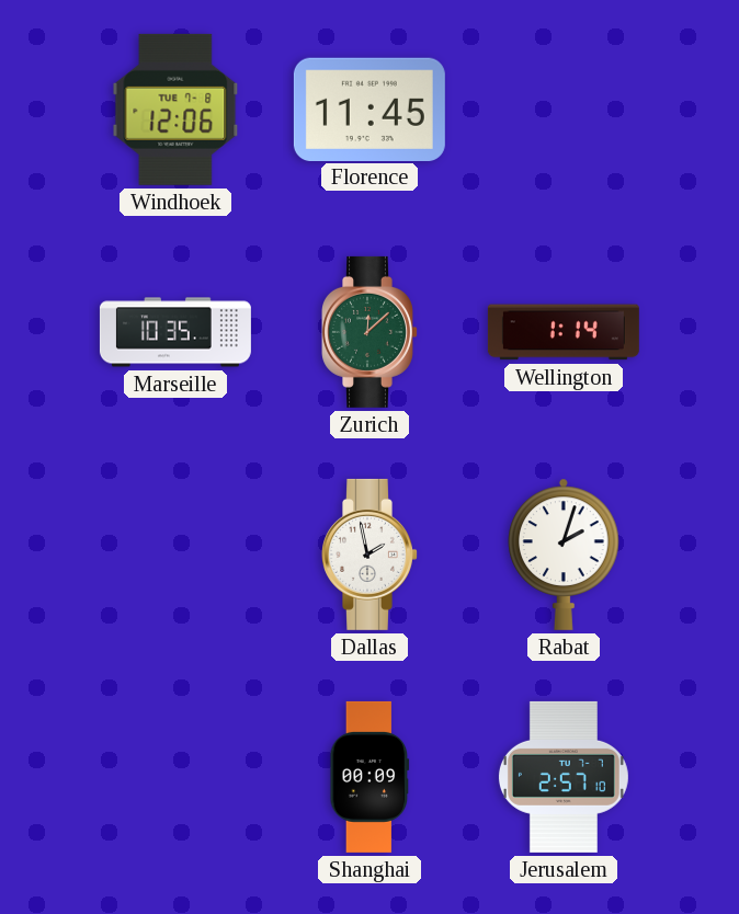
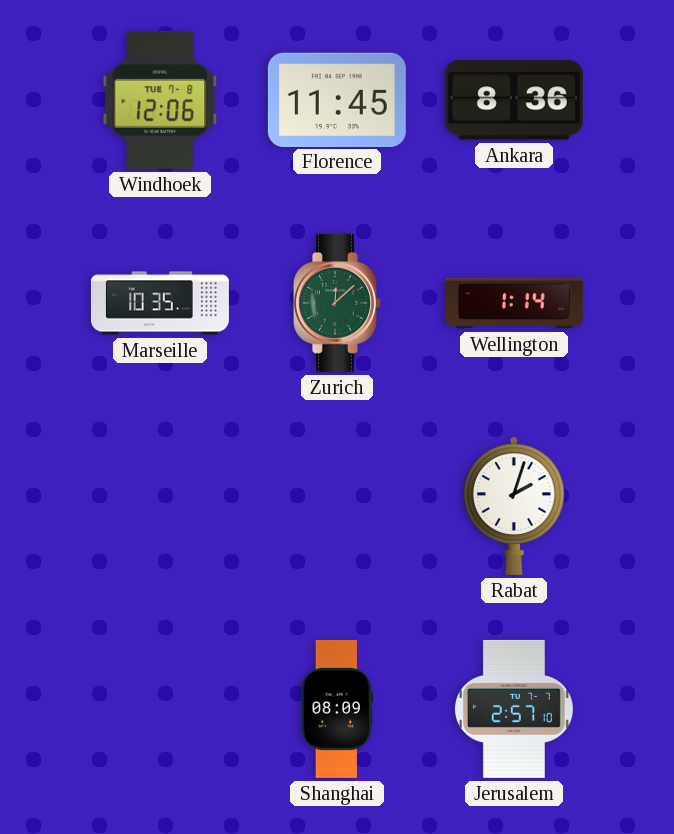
Ankara: none -> 8:36
Dallas: 1:58 -> none
Shanghai: 00:09 -> 08:09
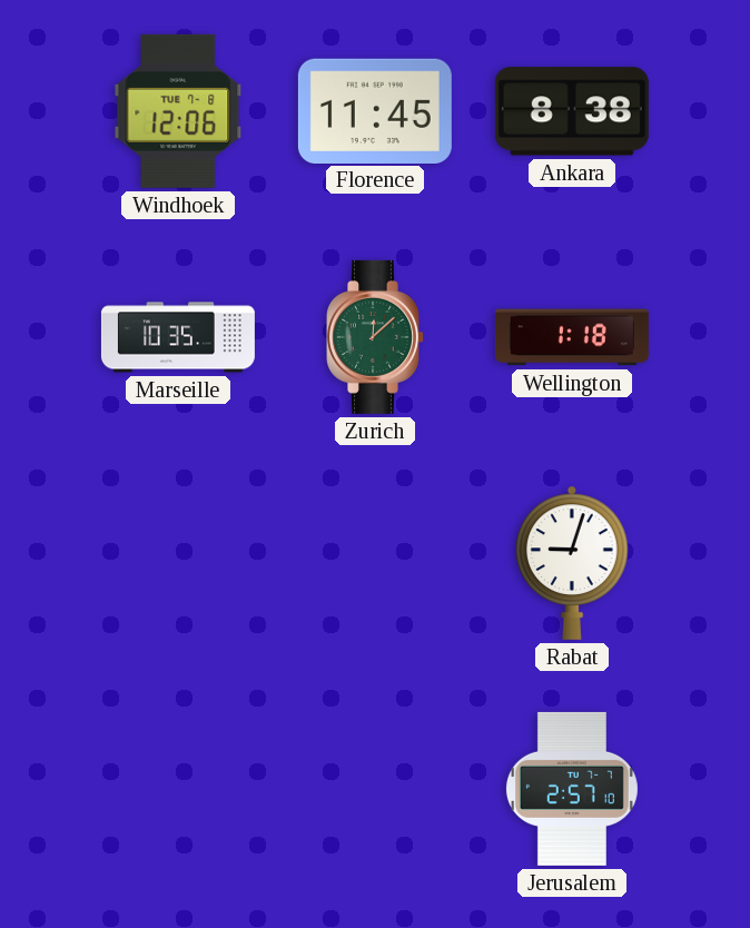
Ankara: 8:36 -> 8:38
Wellington: 1:14 -> 1:18
Rabat: 2:03 -> 9:03
Shanghai: 08:09 -> none
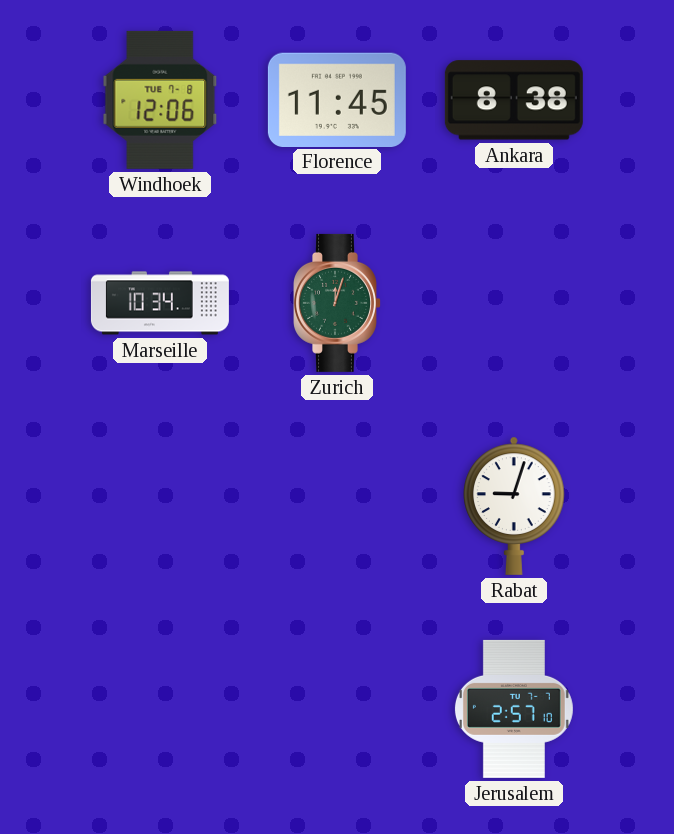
Marseille: 10:35 -> 10:34
Zurich: 12:08 -> 12:03
Wellington: 1:18 -> none
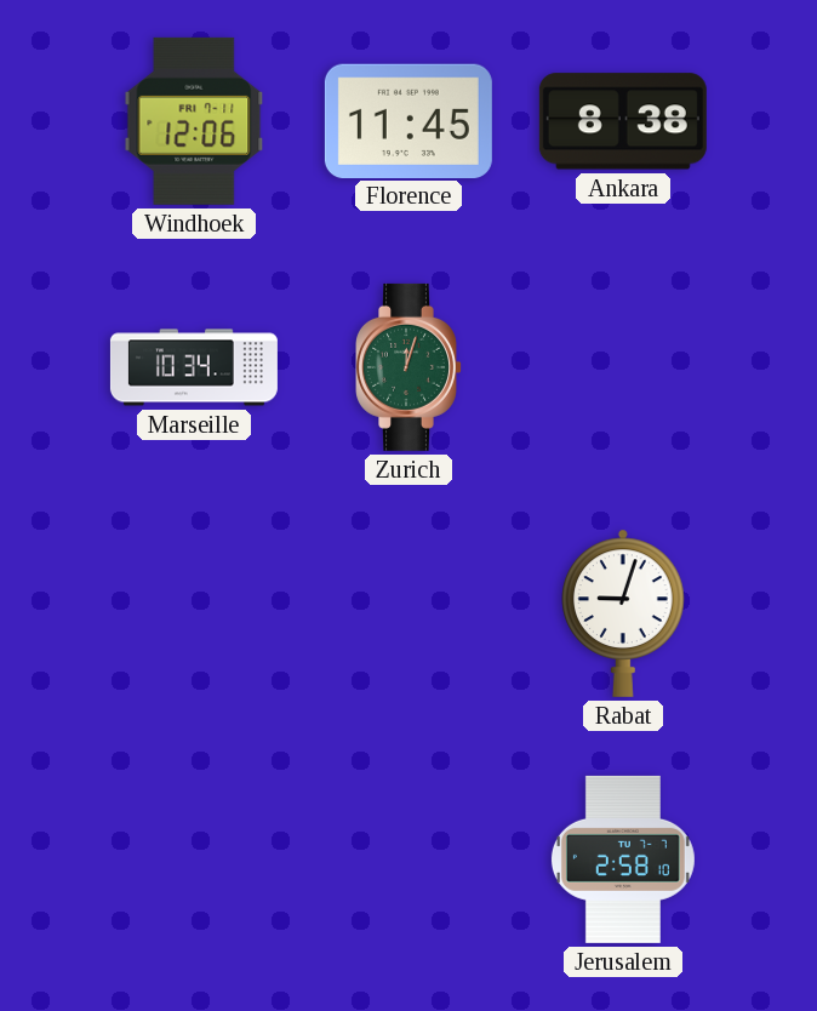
Windhoek date: TUE 7-8 -> FRI 7-11
Jerusalem: 2:57 -> 2:58
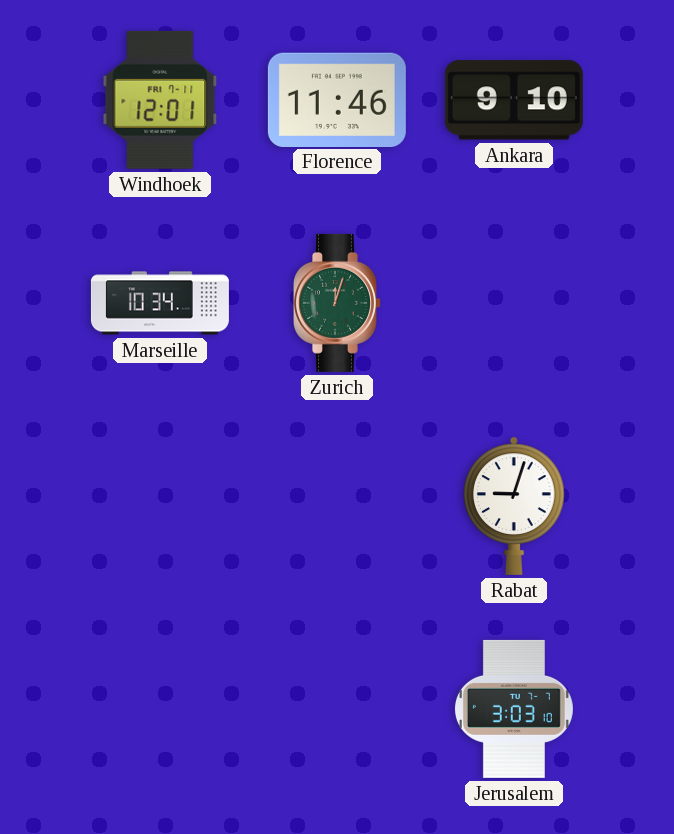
Windhoek: 12:06 -> 12:01
Florence: 11:45 -> 11:46
Ankara: 8:38 -> 9:10
Jerusalem: 2:58 -> 3:03
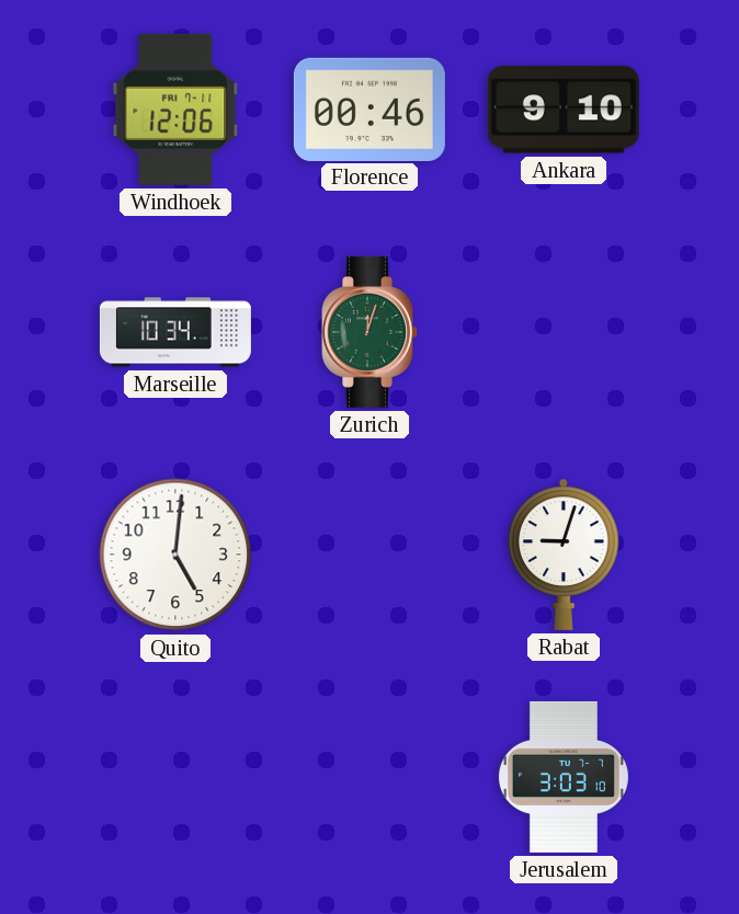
Windhoek: 12:01 -> 12:06
Florence: 11:46 -> 00:46
Quito: none -> 5:01
